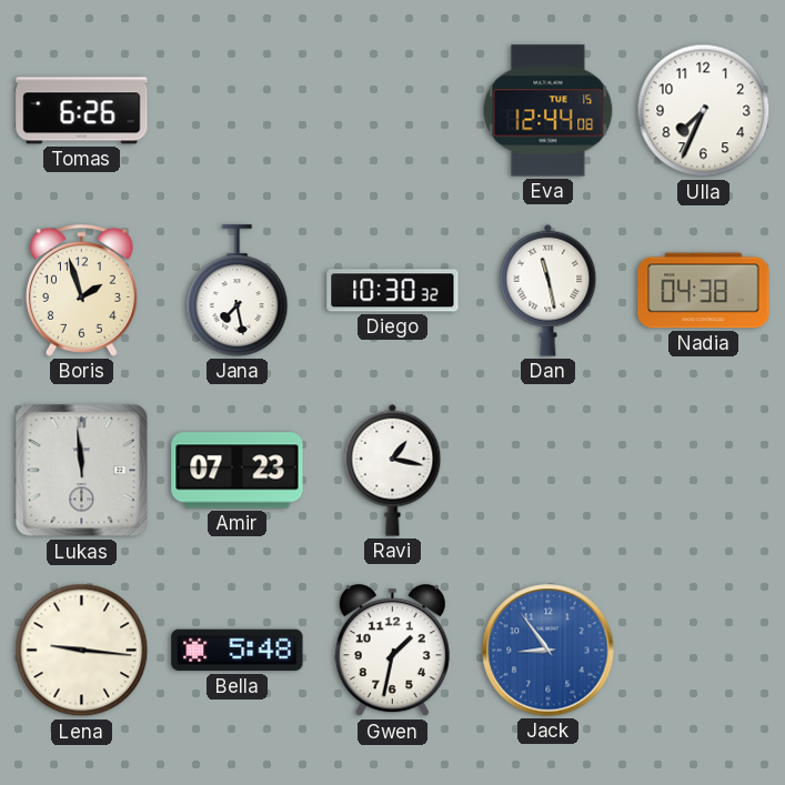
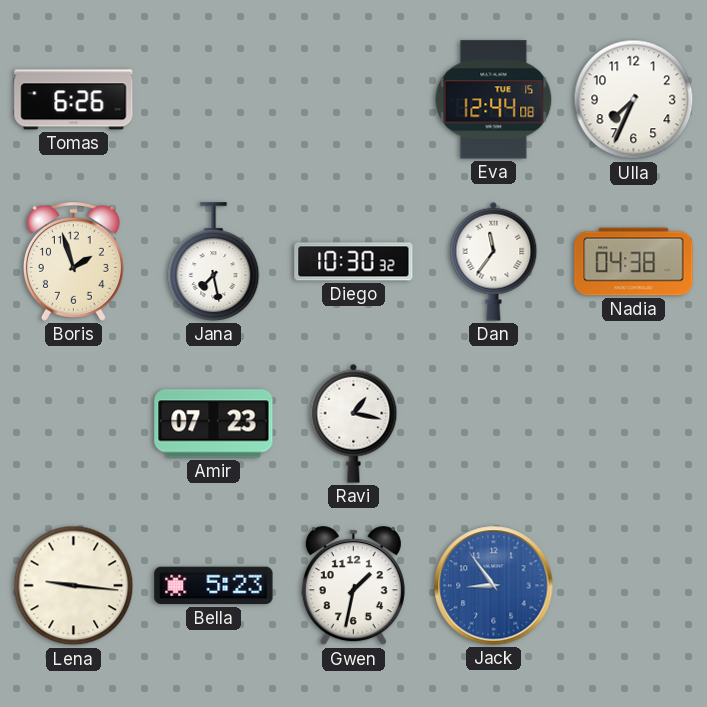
Dan: 11:28 -> 11:36
Lukas: 11:59 -> none
Bella: 5:48 -> 5:23
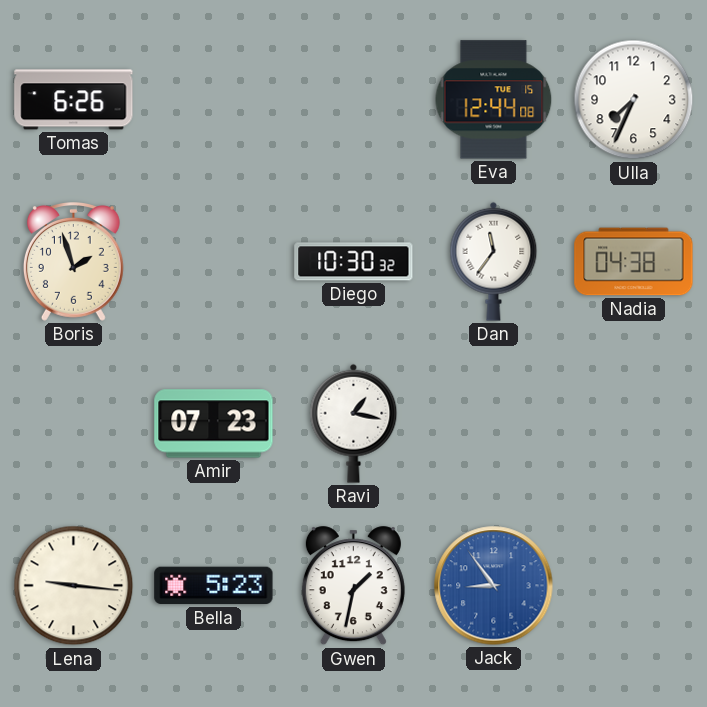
Jana: 7:28 -> none
